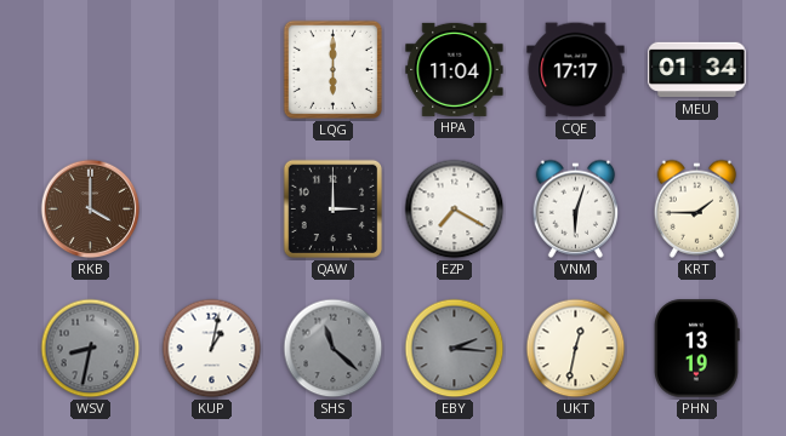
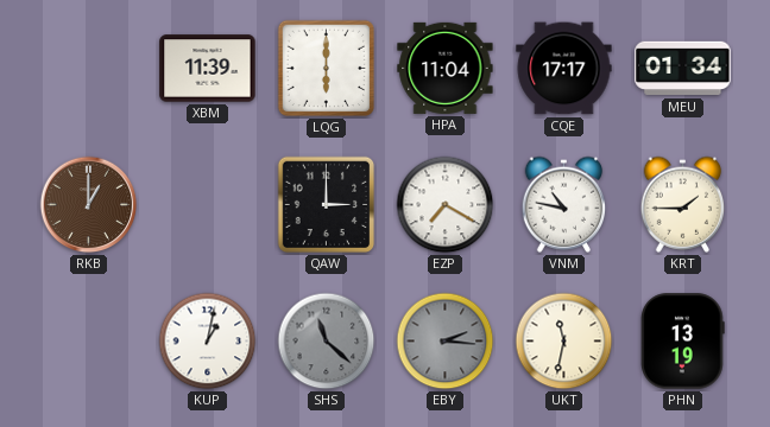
XBM: none -> 11:39
RKB: 4:00 -> 1:00
VNM: 6:03 -> 10:47
WSV: 8:32 -> none
UKT: 12:32 -> 11:32
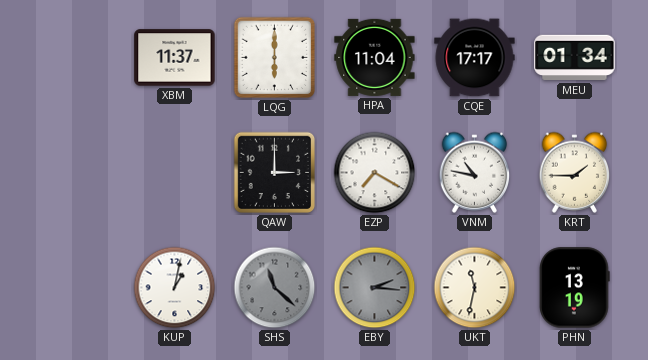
XBM: 11:39 -> 11:37
RKB: 1:00 -> none
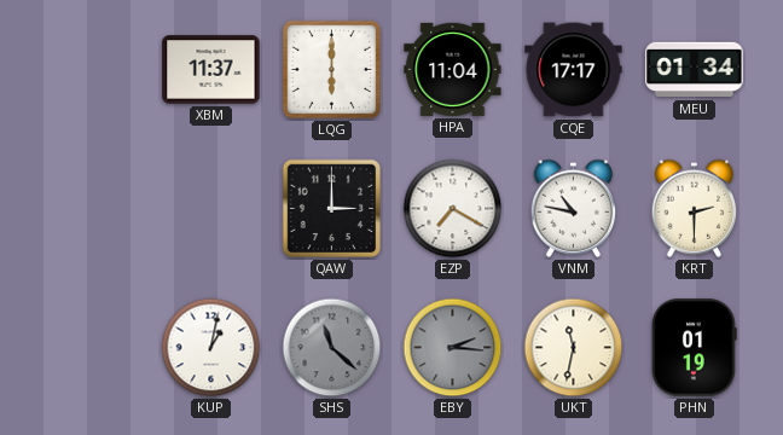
KRT: 1:45 -> 2:30
PHN: 13:19 -> 01:19
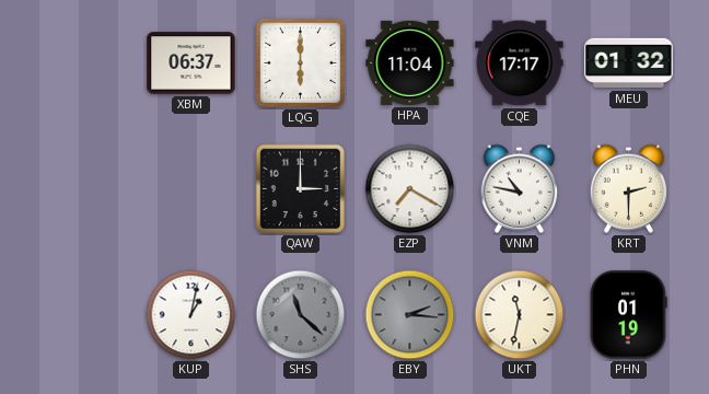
XBM: 11:37 -> 06:37
MEU: 01:34 -> 01:32
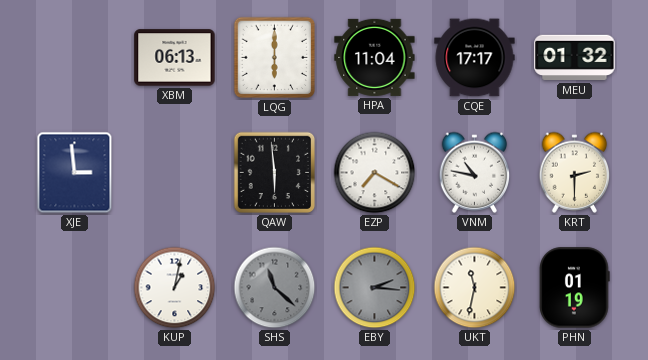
XBM: 06:37 -> 06:13
XJE: none -> 2:59
QAW: 3:00 -> 5:59
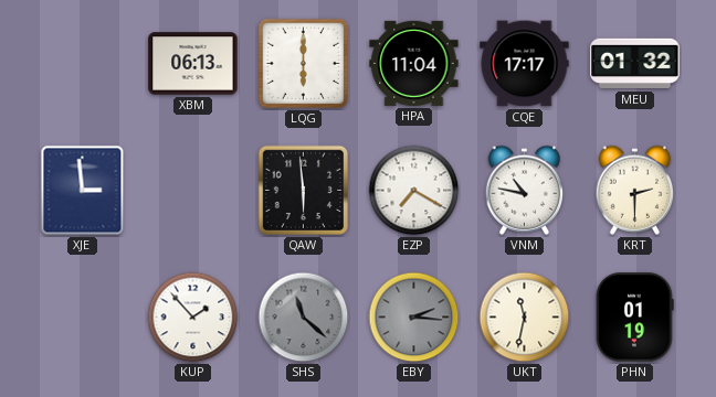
KUP: 1:02 -> 1:53
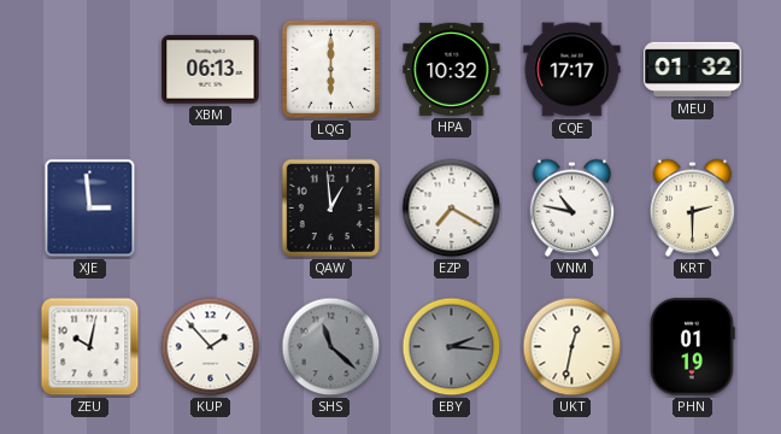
HPA: 11:04 -> 10:32
QAW: 5:59 -> 12:59
ZEU: none -> 10:02
UKT: 11:32 -> 12:32
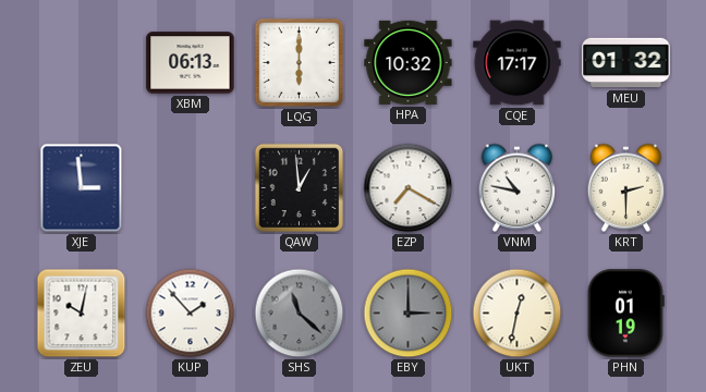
EBY: 2:16 -> 3:00
